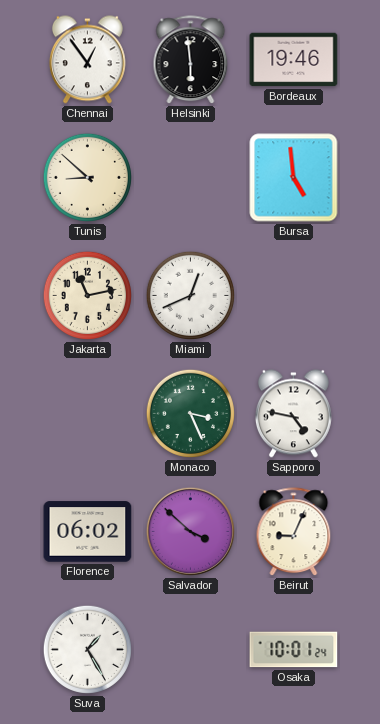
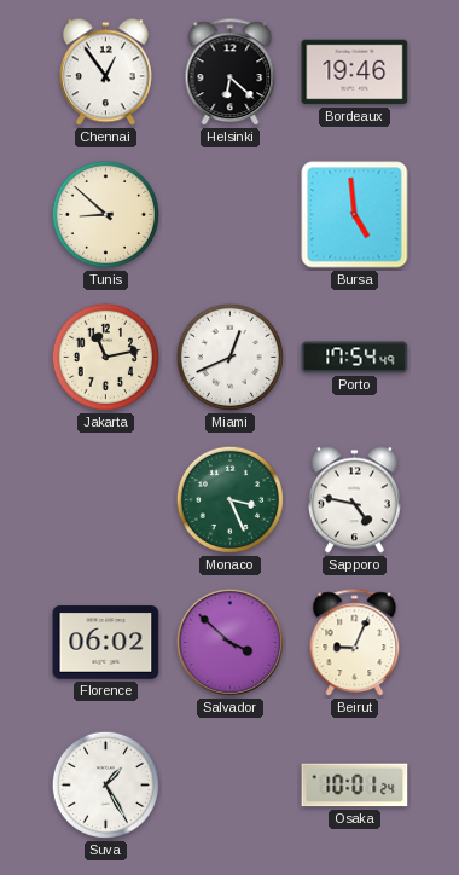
Helsinki: 5:59 -> 6:22
Porto: none -> 17:54
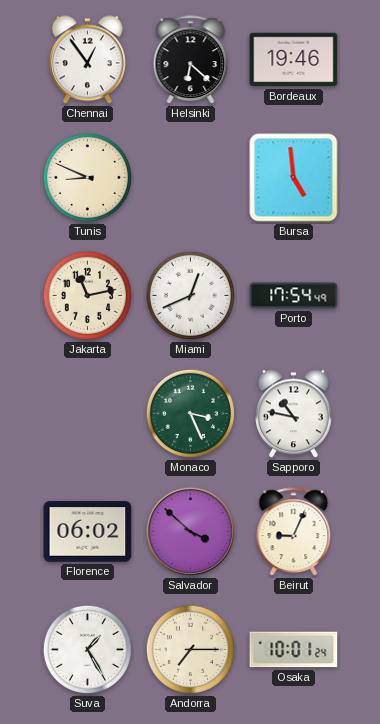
Tunis: 8:52 -> 8:49
Sapporo: 4:47 -> 10:47
Andorra: none -> 7:15
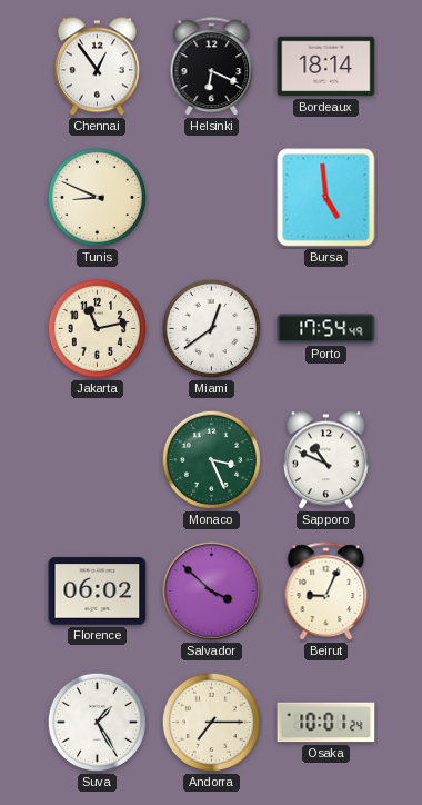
Helsinki: 6:22 -> 6:19
Bordeaux: 19:46 -> 18:14
Miami: 12:41 -> 12:39
Sapporo: 10:47 -> 10:49
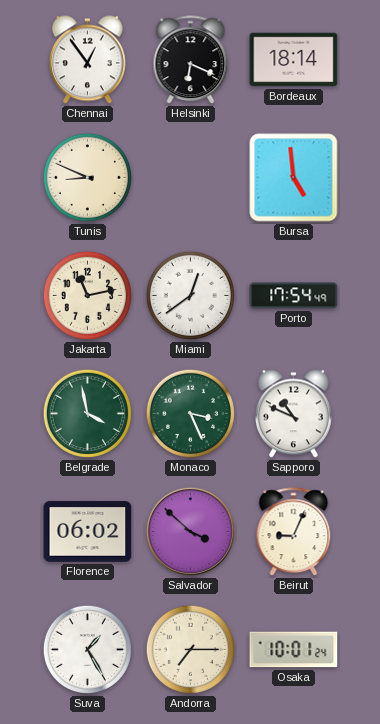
Belgrade: none -> 3:58
